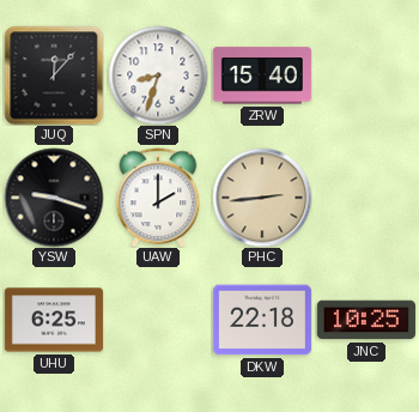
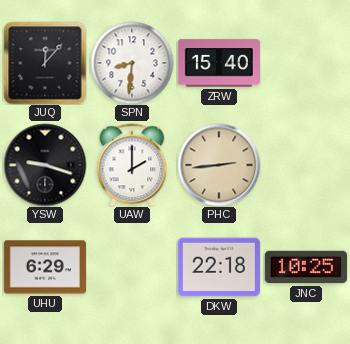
SPN: 8:33 -> 8:31
UHU: 6:25 -> 6:29
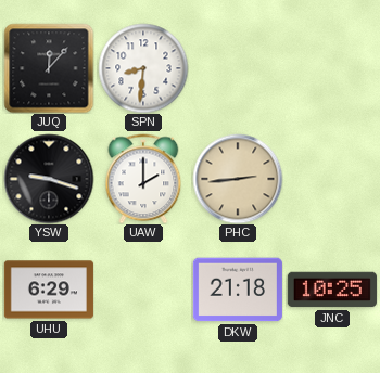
ZRW: 15:40 -> none
DKW: 22:18 -> 21:18
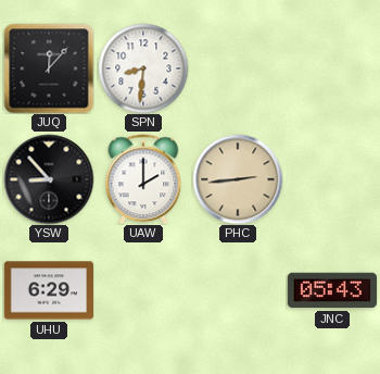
YSW: 9:18 -> 8:53
DKW: 21:18 -> none
JNC: 10:25 -> 05:43
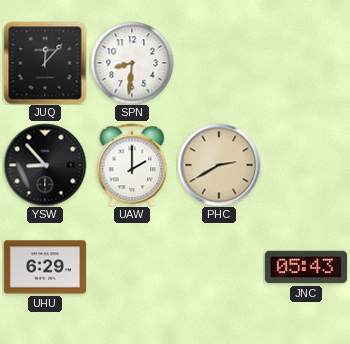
PHC: 2:44 -> 2:40
